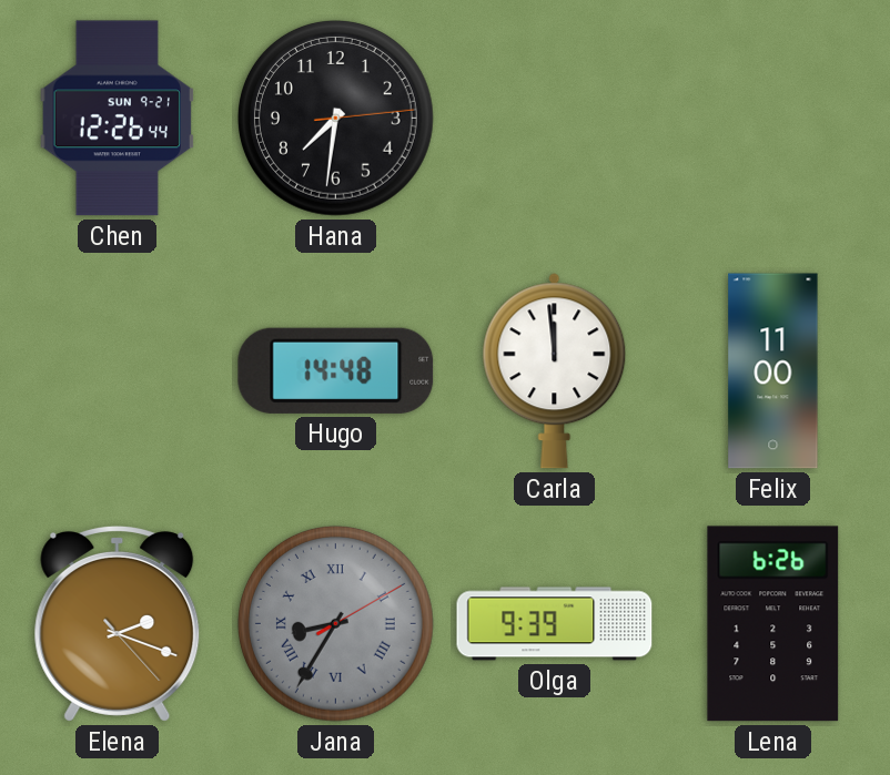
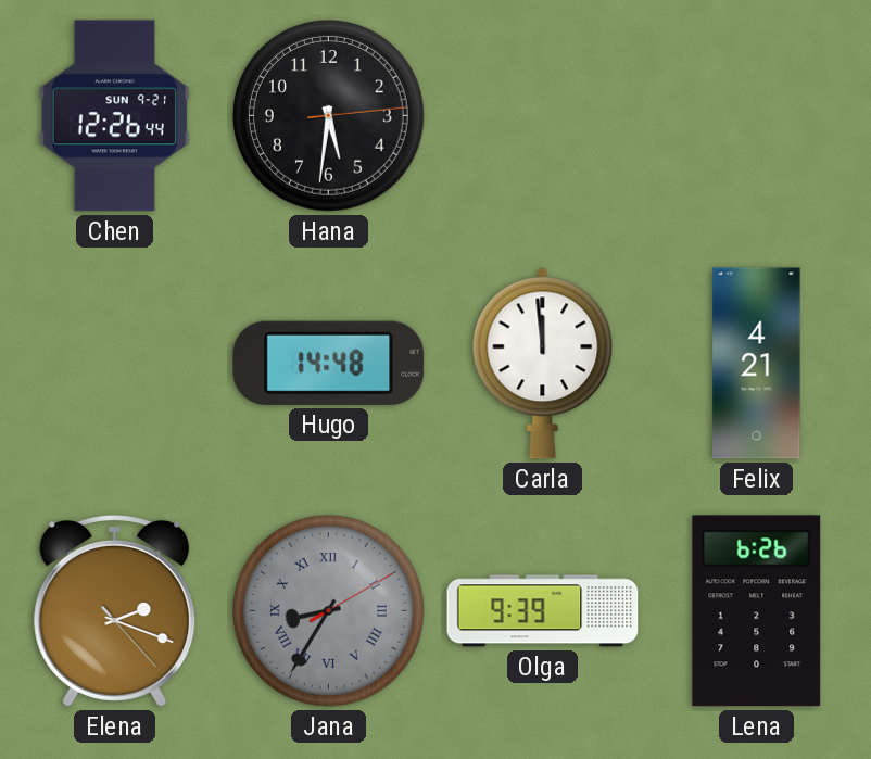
Hana: 7:31 -> 5:31
Felix: 11:00 -> 4:21
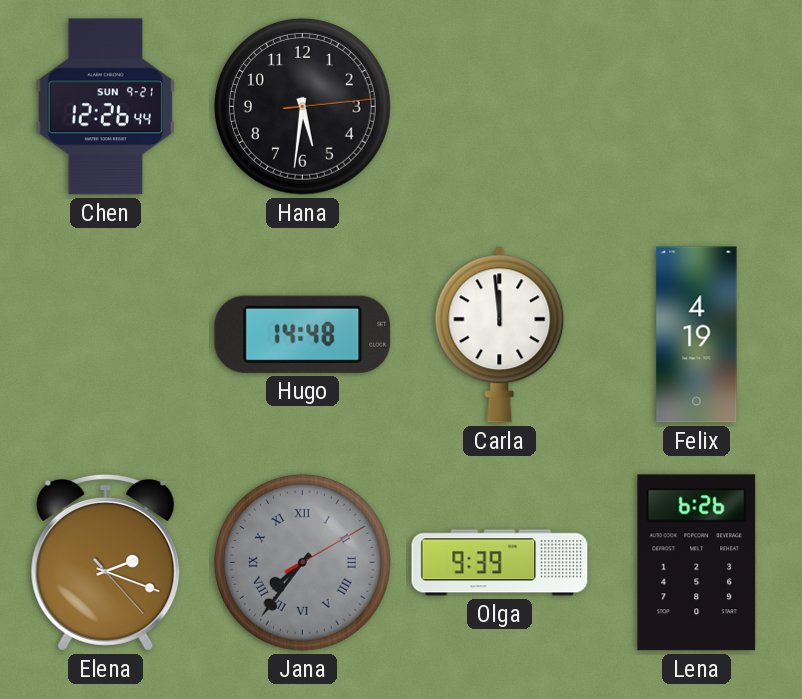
Felix: 4:21 -> 4:19
Jana: 8:35 -> 7:36
